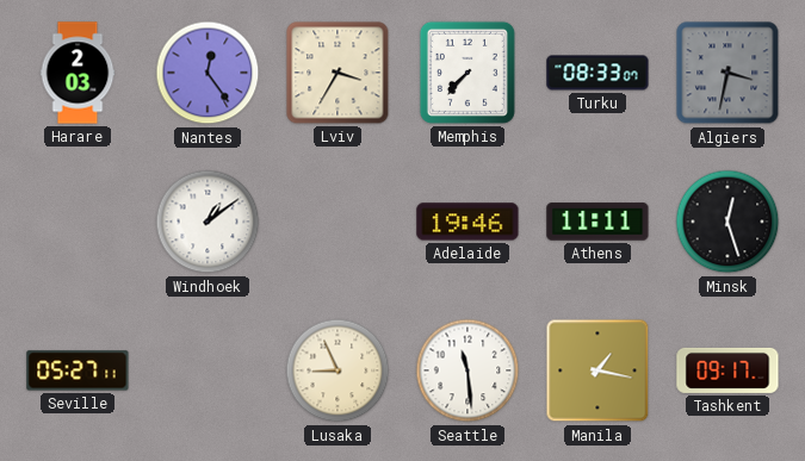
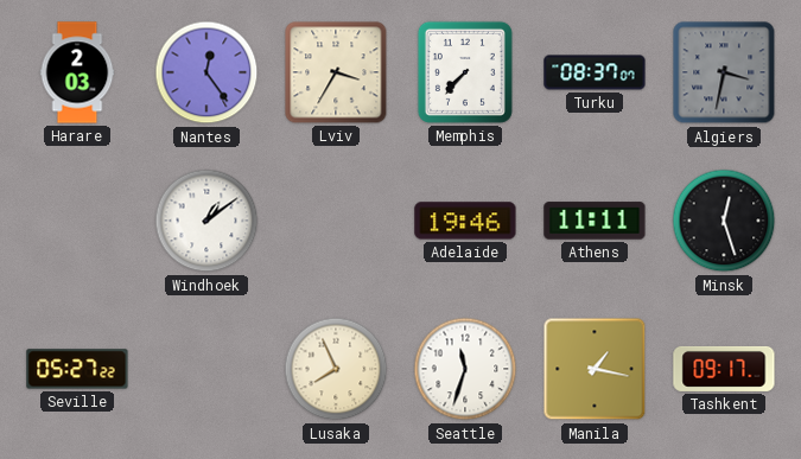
Turku: 08:33 -> 08:37
Seville: 05:27:11 -> 05:27:22
Lusaka: 8:56 -> 7:56
Seattle: 11:29 -> 11:33
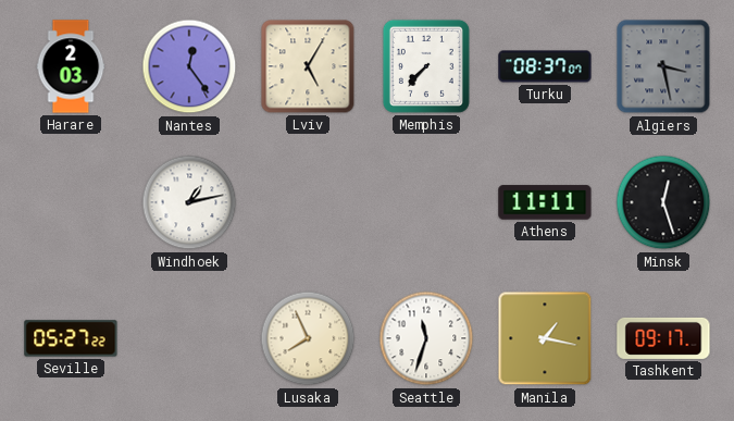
Lviv: 3:35 -> 5:05
Algiers: 3:32 -> 3:28
Windhoek: 1:09 -> 1:13
Adelaide: 19:46 -> none
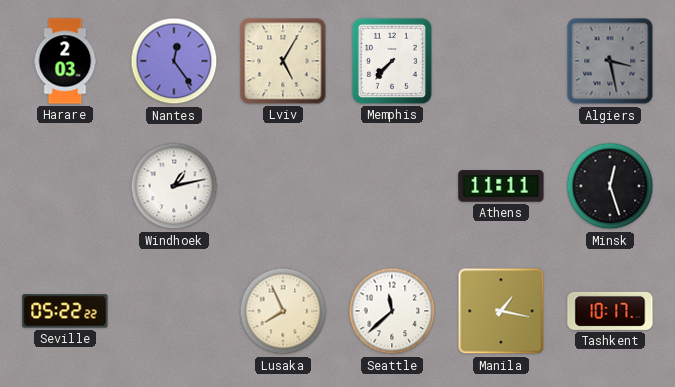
Turku: 08:37 -> none
Seville: 05:27 -> 05:22
Seattle: 11:33 -> 11:38
Tashkent: 09:17 -> 10:17
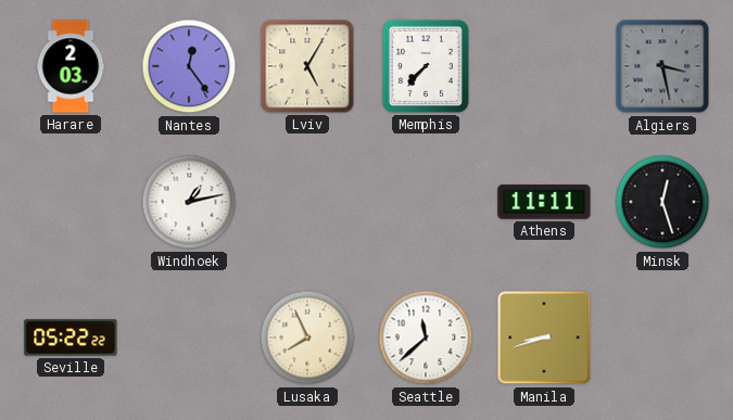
Manila: 1:17 -> 8:42
Tashkent: 10:17 -> none
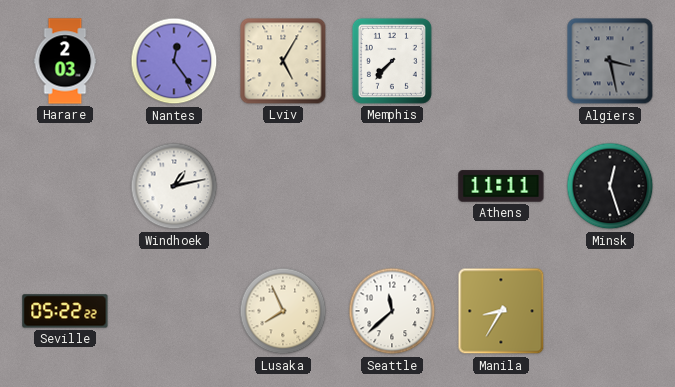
Manila: 8:42 -> 8:35
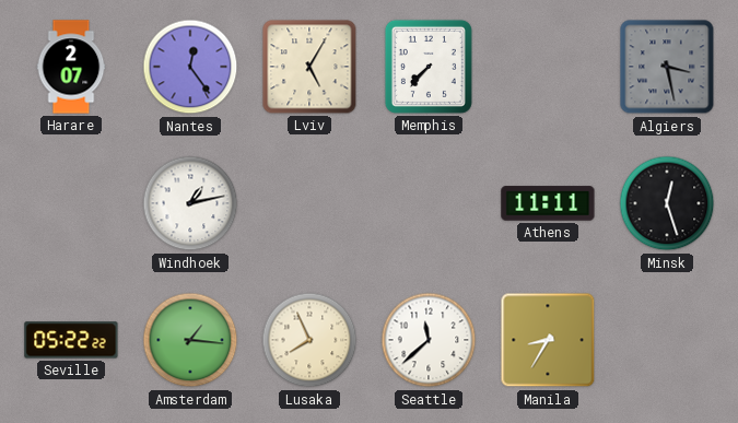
Harare: 2:03 -> 2:07
Amsterdam: none -> 1:16
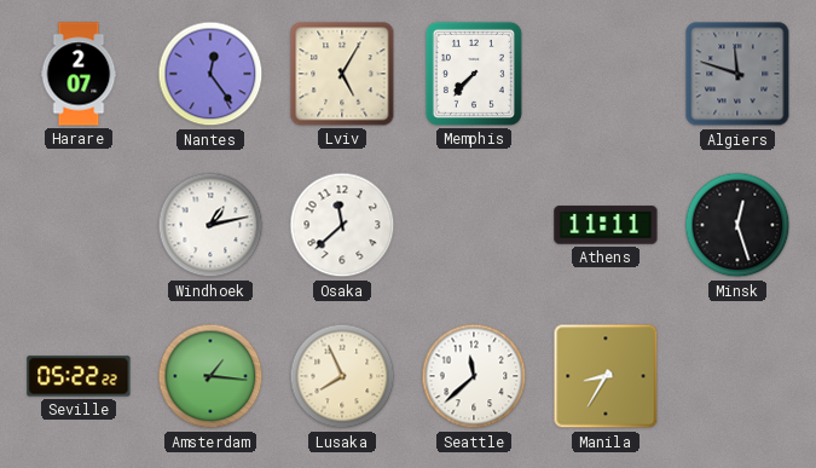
Algiers: 3:28 -> 11:48
Osaka: none -> 11:38
